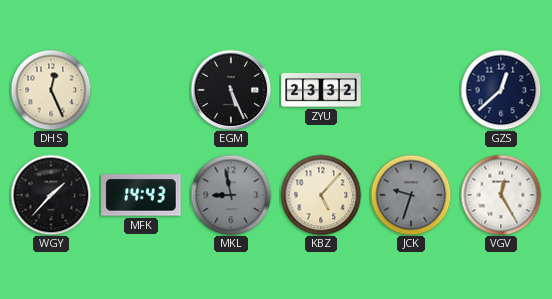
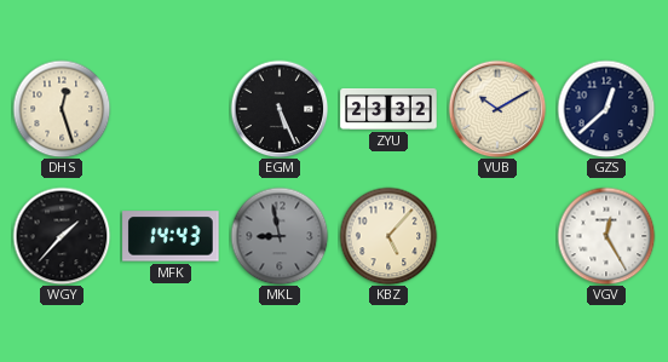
DHS: 12:26 -> 12:27
VUB: none -> 10:10
JCK: 9:33 -> none
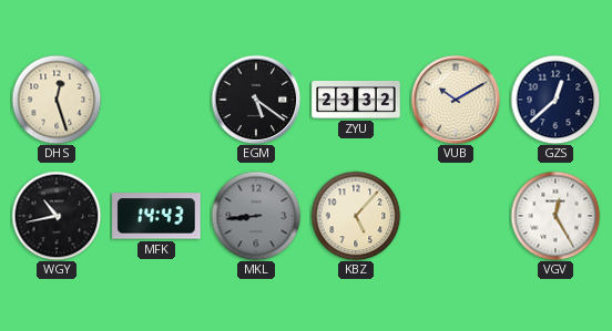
EGM: 5:26 -> 5:21
WGY: 1:37 -> 10:43
MKL: 8:58 -> 8:44
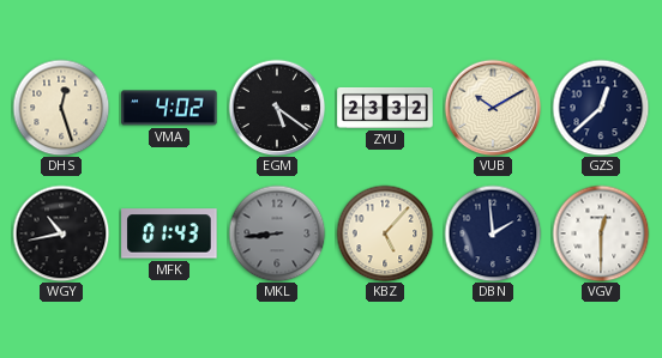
VMA: none -> 4:02
MFK: 14:43 -> 01:43
DBN: none -> 1:59
VGV: 12:25 -> 12:30
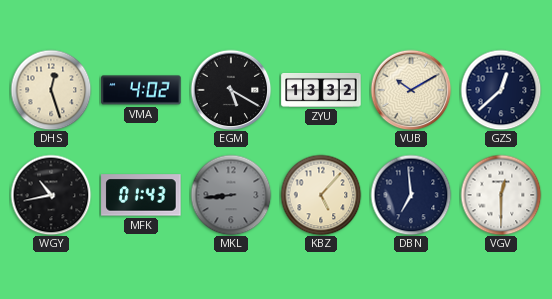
EGM: 5:21 -> 5:20
ZYU: 23:32 -> 13:32
DBN: 1:59 -> 6:59
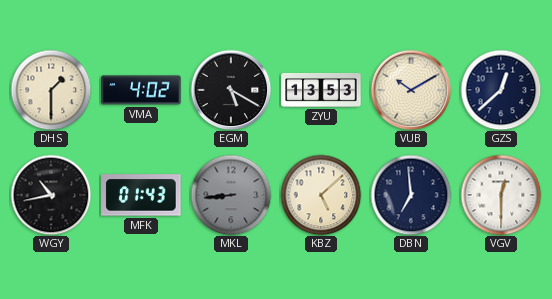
DHS: 12:27 -> 1:30
ZYU: 13:32 -> 13:53
KBZ: 5:07 -> 5:08
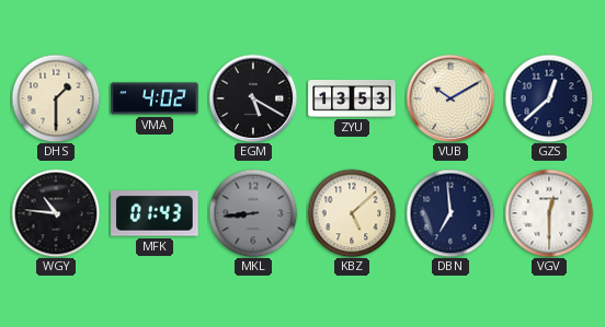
WGY: 10:43 -> 10:46
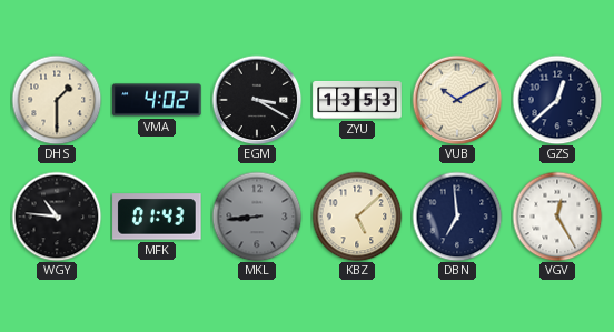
EGM: 5:20 -> 3:20
VGV: 12:30 -> 12:25
